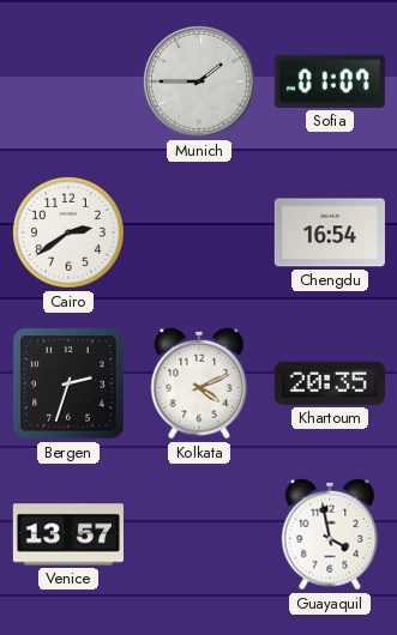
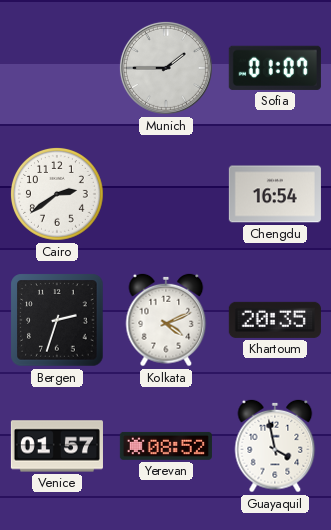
Venice: 13:57 -> 01:57
Yerevan: none -> 08:52
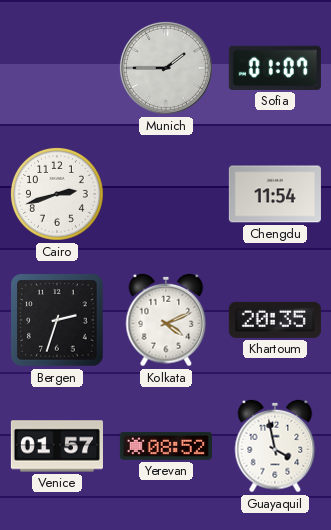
Cairo: 2:39 -> 2:42
Chengdu: 16:54 -> 11:54
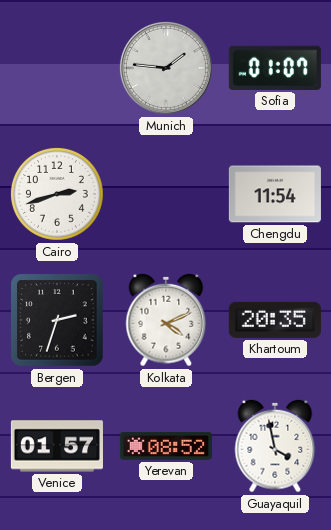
Munich: 1:45 -> 1:46
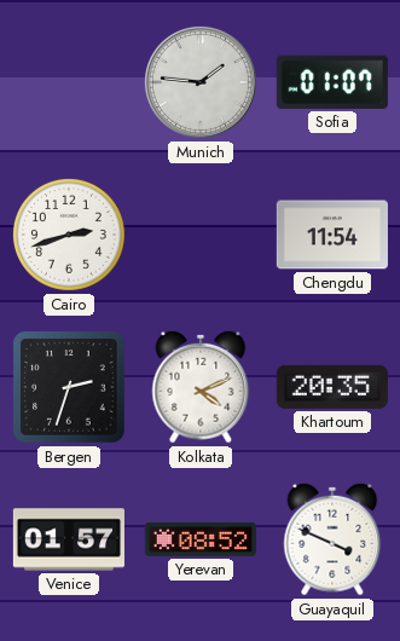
Guayaquil: 3:58 -> 3:49
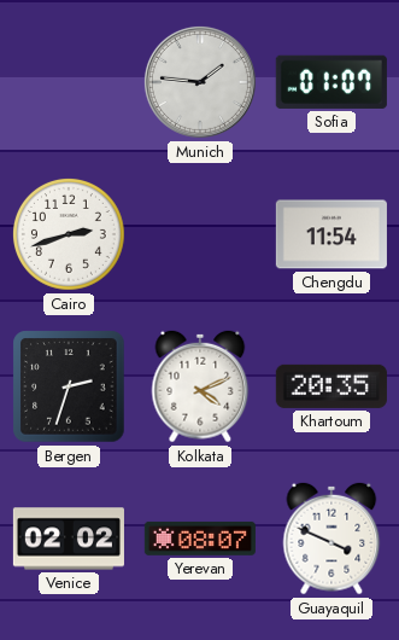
Venice: 01:57 -> 02:02
Yerevan: 08:52 -> 08:07
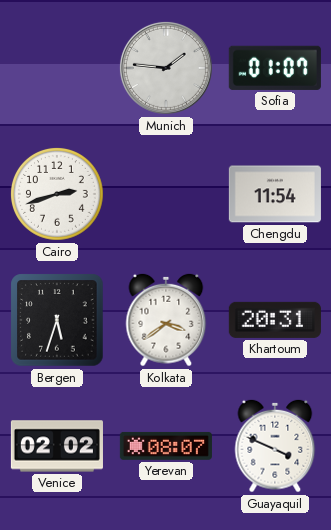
Bergen: 2:33 -> 5:33
Kolkata: 4:11 -> 3:39
Khartoum: 20:35 -> 20:31
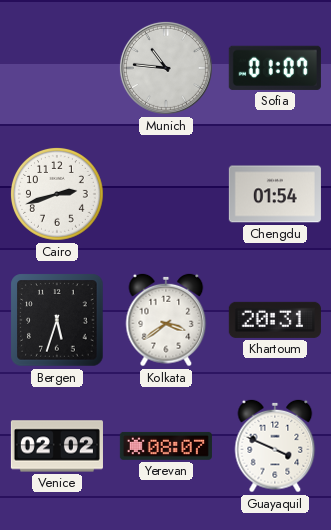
Munich: 1:46 -> 10:46
Chengdu: 11:54 -> 01:54
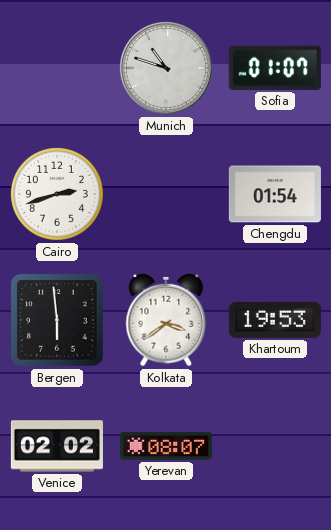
Munich: 10:46 -> 10:48
Bergen: 5:33 -> 5:59
Khartoum: 20:31 -> 19:53
Guayaquil: 3:49 -> none
